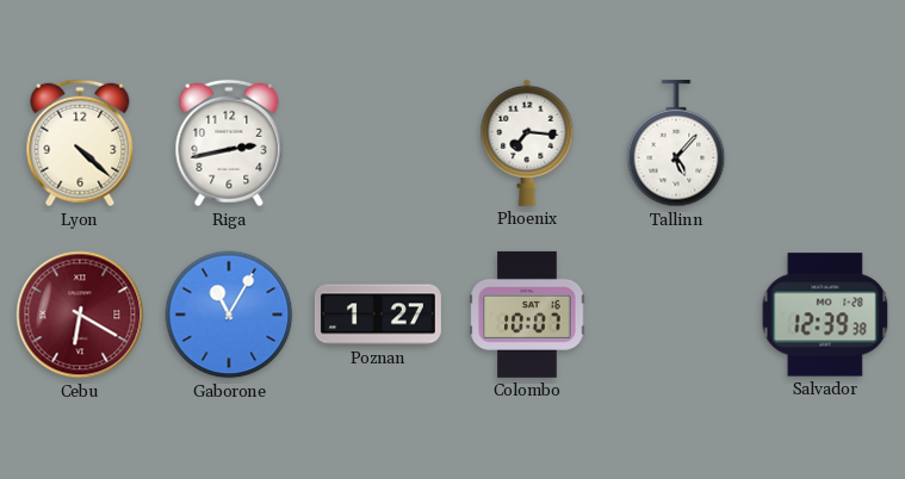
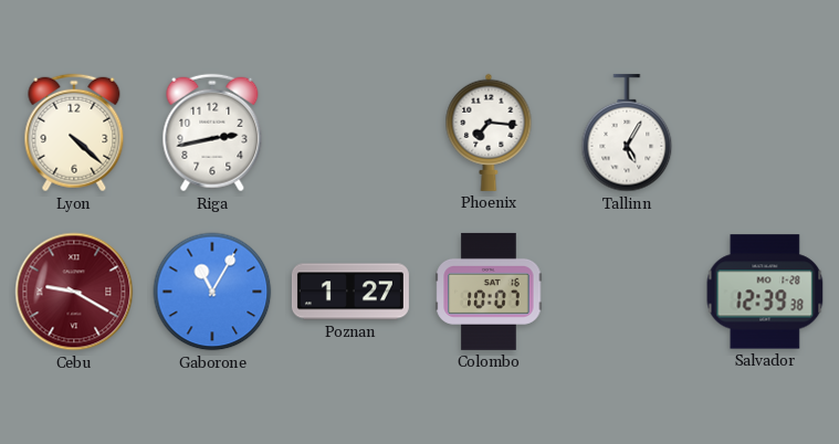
Tallinn: 5:07 -> 5:05
Cebu: 6:20 -> 9:20
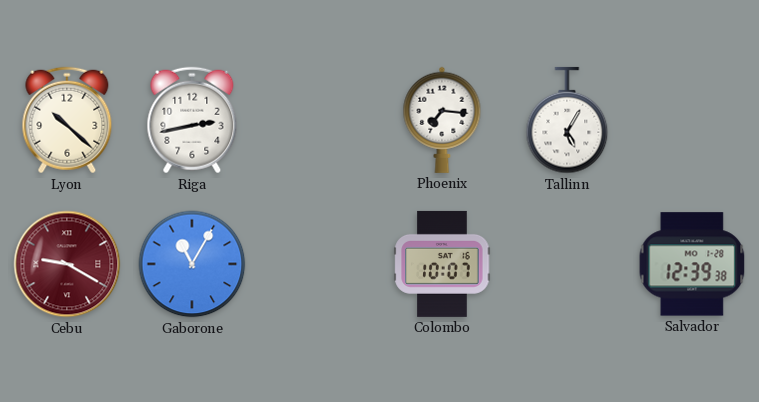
Lyon: 4:22 -> 10:22
Poznan: 1:27 -> none
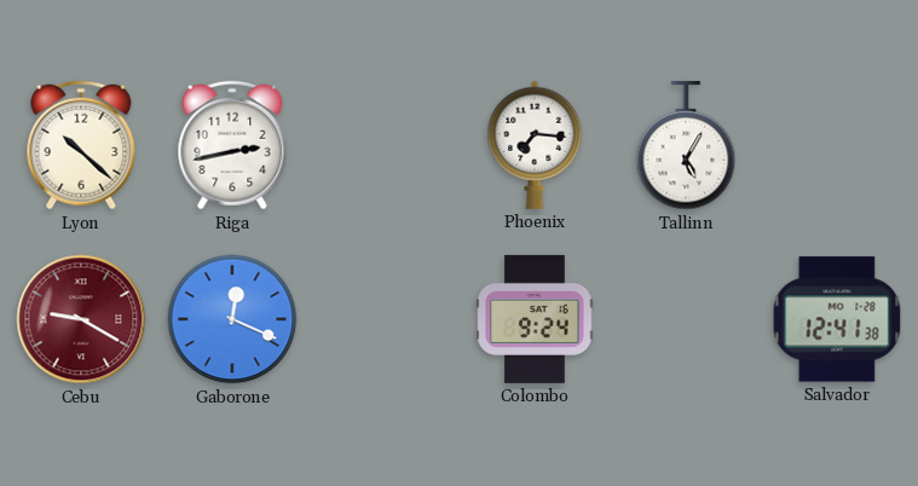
Gaborone: 11:05 -> 12:19
Colombo: 10:07 -> 9:24
Salvador: 12:39 -> 12:41
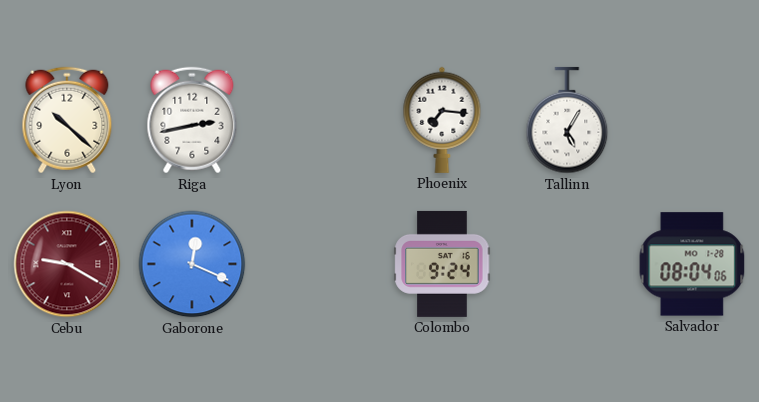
Salvador: 12:41 -> 08:04
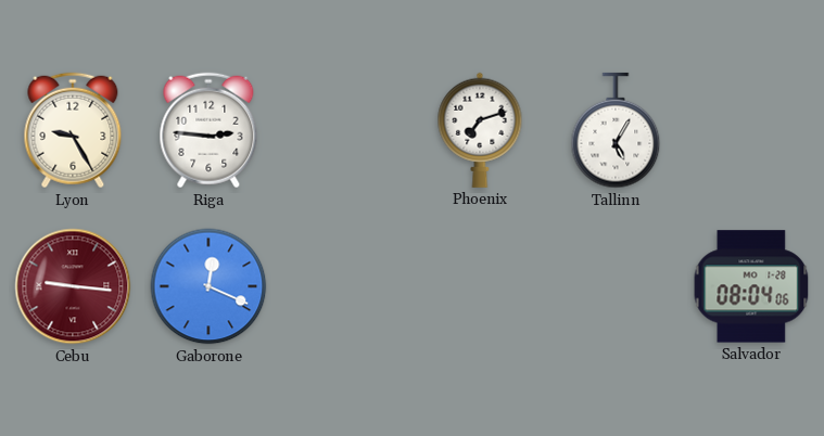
Lyon: 10:22 -> 9:25
Riga: 2:43 -> 2:46
Phoenix: 7:16 -> 7:12
Cebu: 9:20 -> 9:16
Colombo: 9:24 -> none
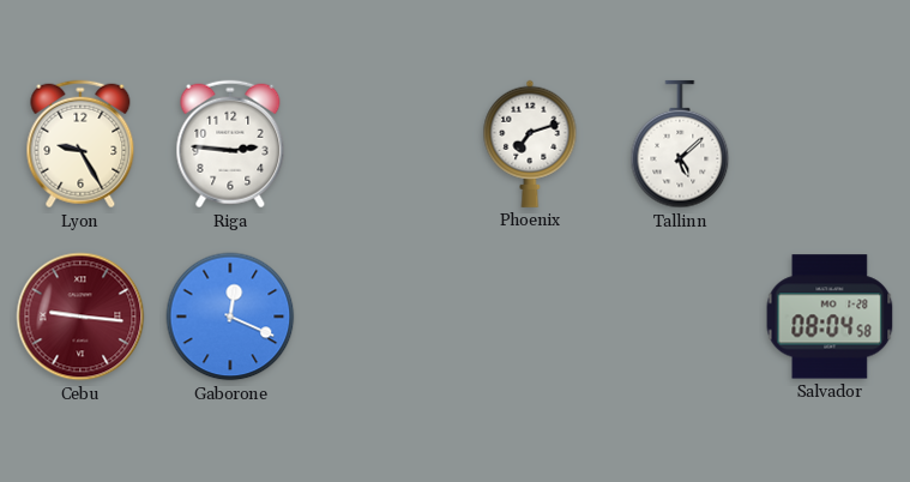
Tallinn: 5:05 -> 5:08
Salvador: 08:04:06 -> 08:04:58
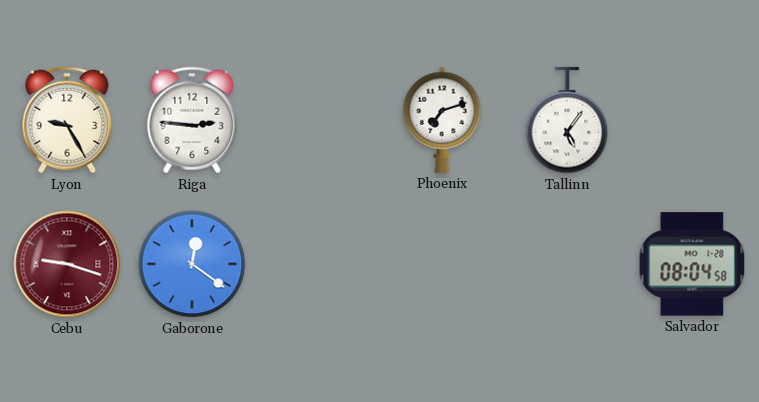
Tallinn: 5:08 -> 5:06
Cebu: 9:16 -> 9:18
Gaborone: 12:19 -> 12:21
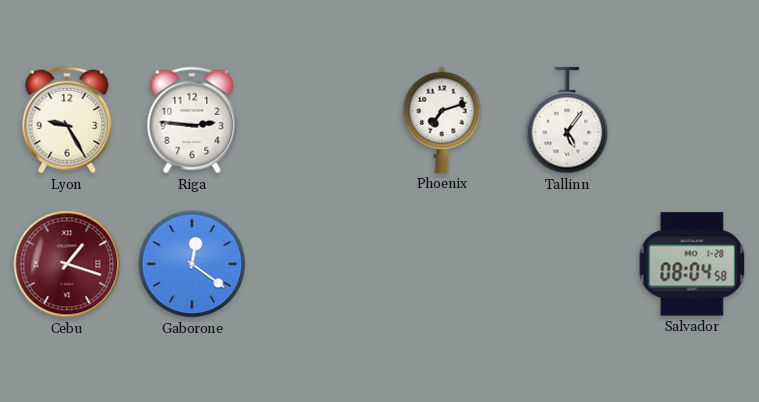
Cebu: 9:18 -> 1:18
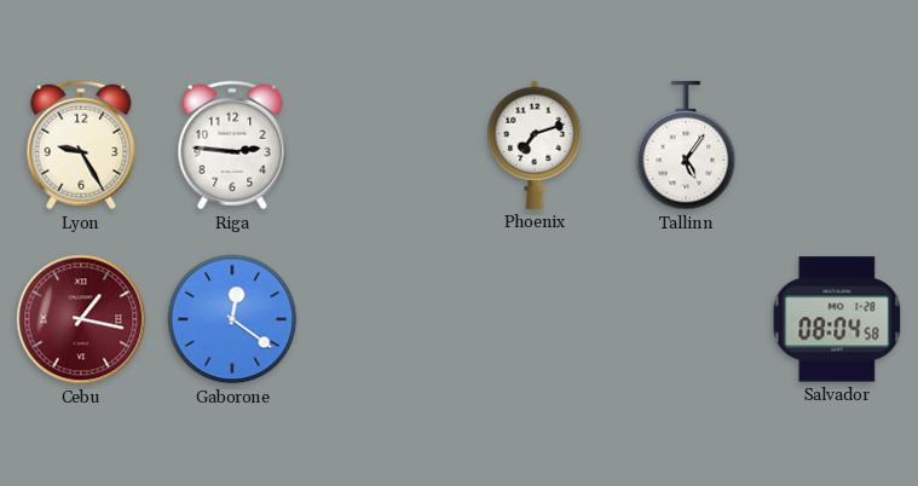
Cebu: 1:18 -> 1:17
